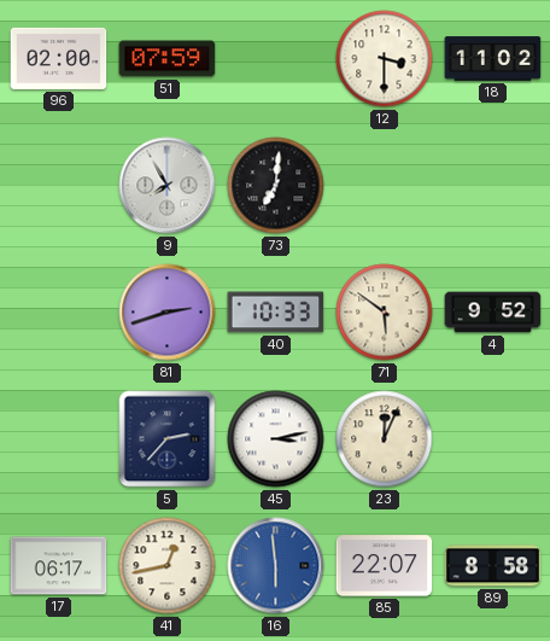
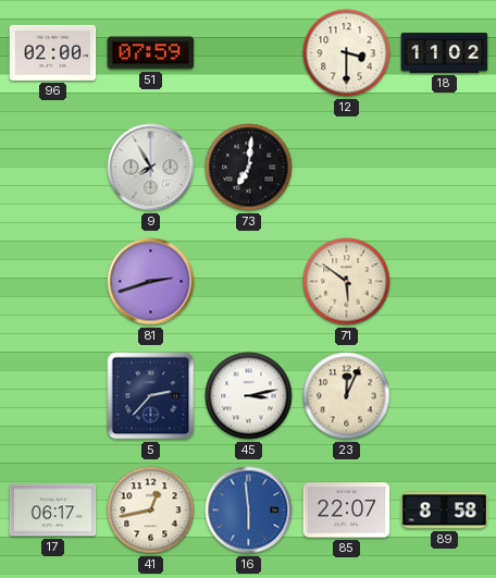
40: 10:33 -> none
4: 9:52 -> none
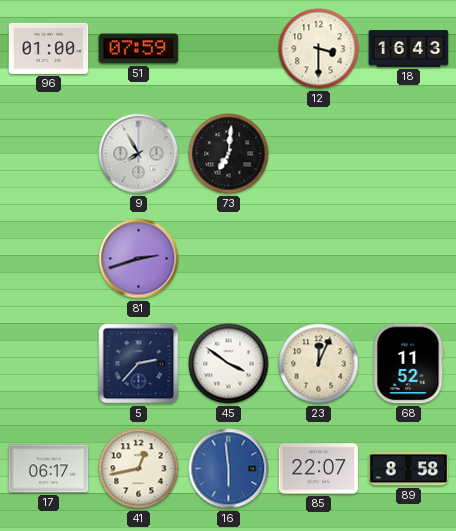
96: 02:00 -> 01:00
18: 11:02 -> 16:43
71: 5:51 -> none
45: 3:13 -> 3:51
68: none -> 11:52
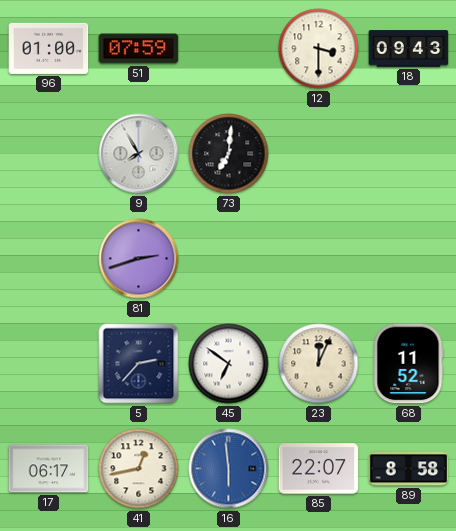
18: 16:43 -> 09:43
45: 3:51 -> 6:51
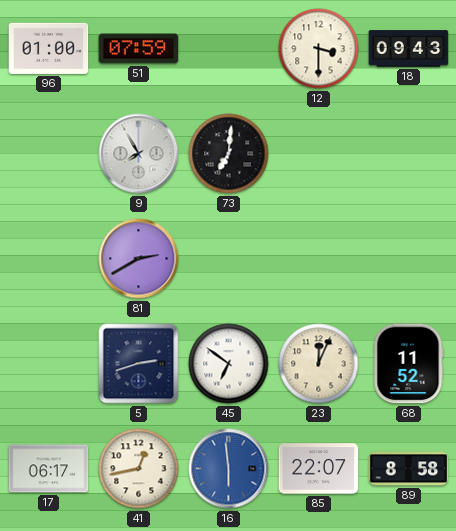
81: 2:42 -> 2:40
5: 2:37 -> 2:42
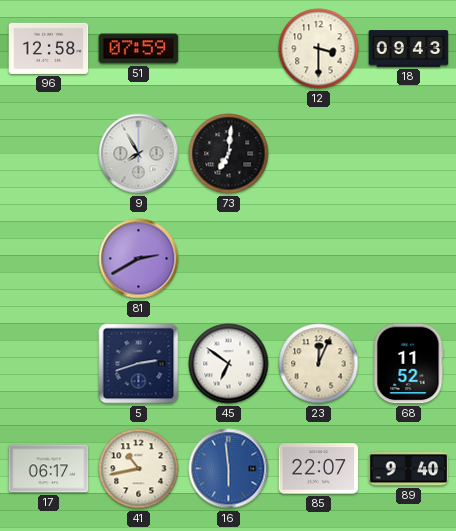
96: 01:00 -> 12:58
41: 12:43 -> 10:43
89: 8:58 -> 9:40
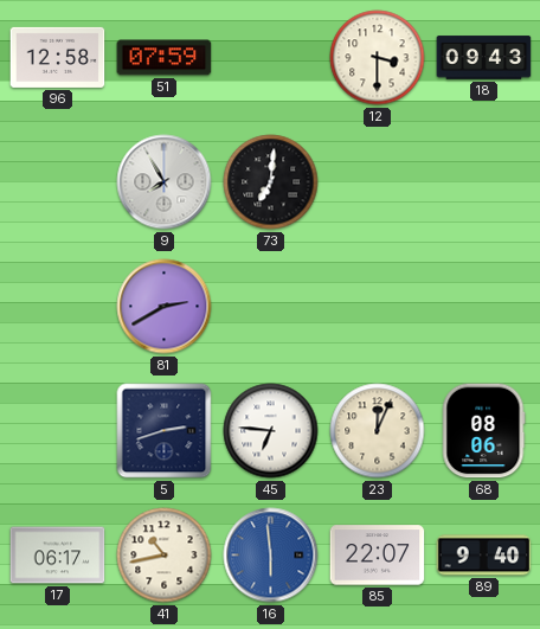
45: 6:51 -> 6:46
68: 11:52 -> 08:06
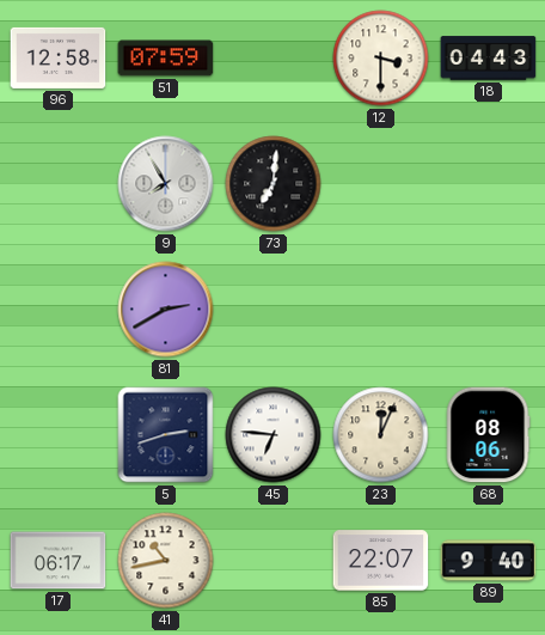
18: 09:43 -> 04:43
16: 5:59 -> none
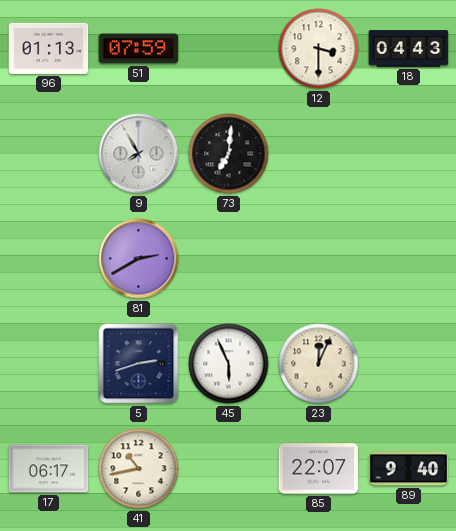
96: 12:58 -> 01:13
45: 6:46 -> 5:56
68: 08:06 -> none
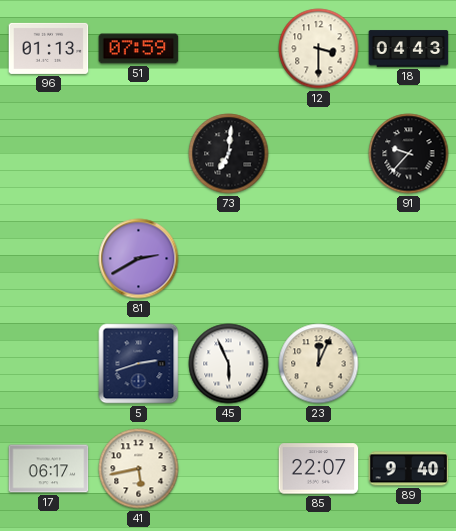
9: 7:55 -> none
91: none -> 9:37
41: 10:43 -> 5:43
